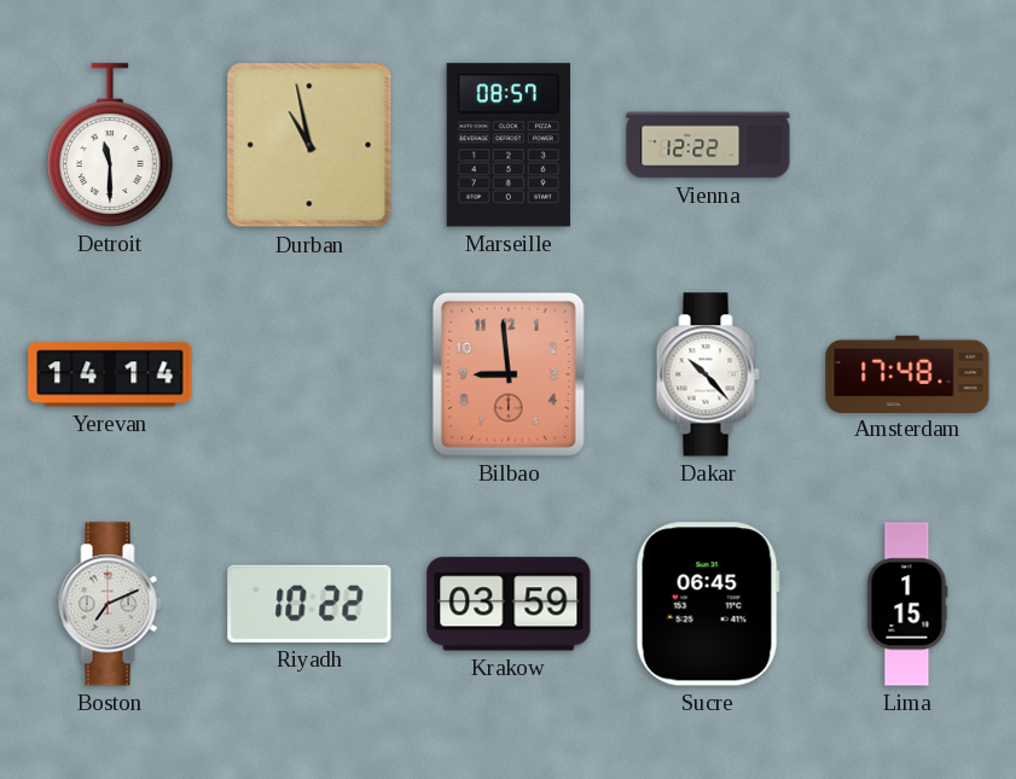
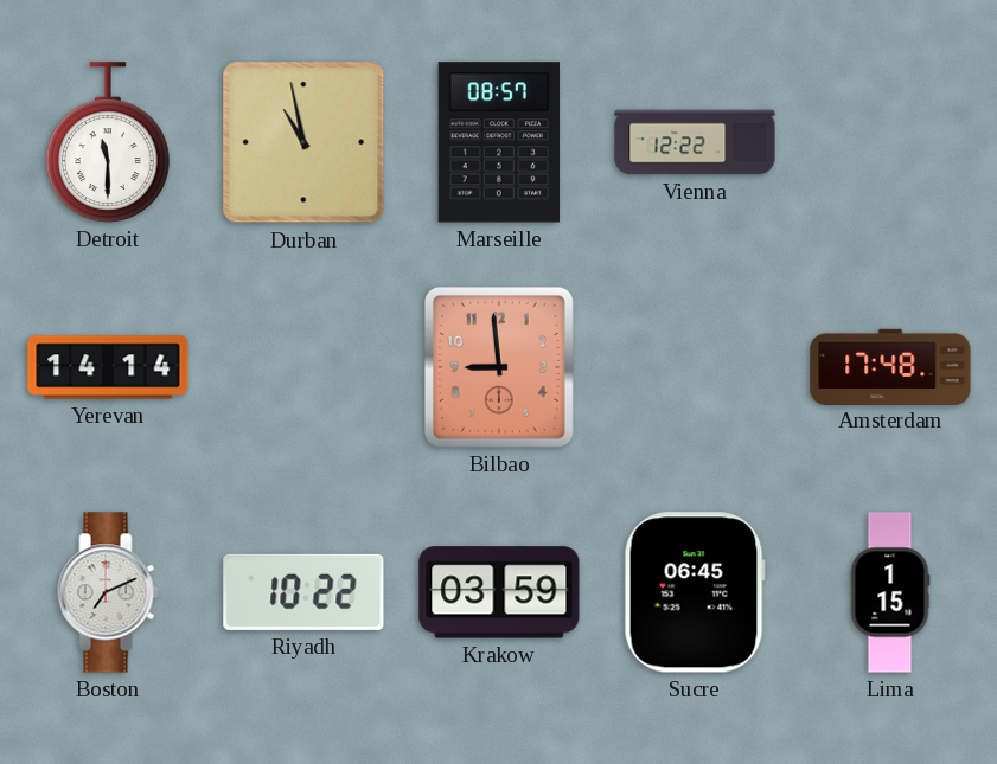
Dakar: 10:23 -> none
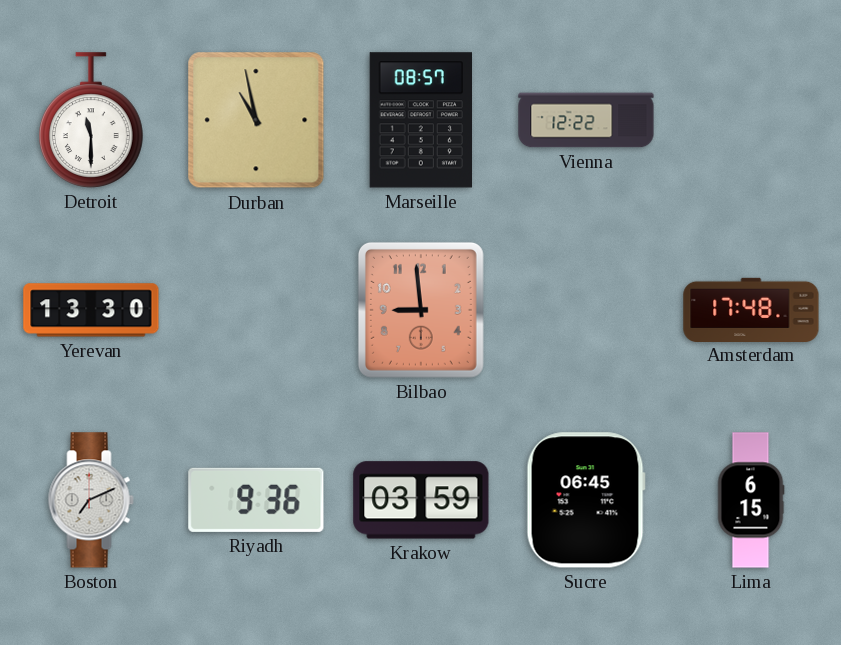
Yerevan: 14:14 -> 13:30
Riyadh: 10:22 -> 9:36
Lima: 1:15 -> 6:15
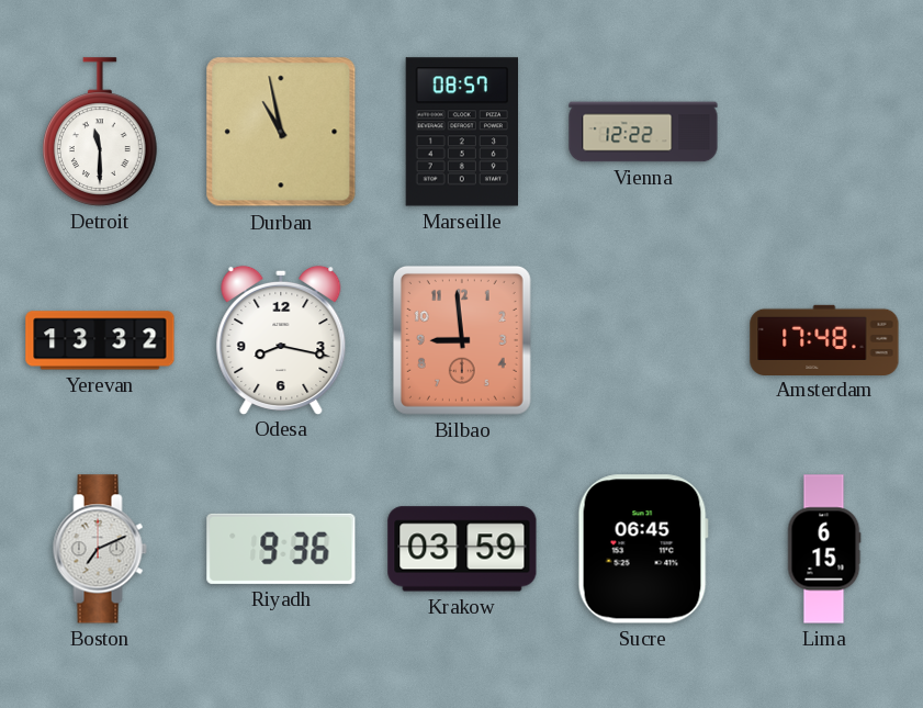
Yerevan: 13:30 -> 13:32
Odesa: none -> 8:17
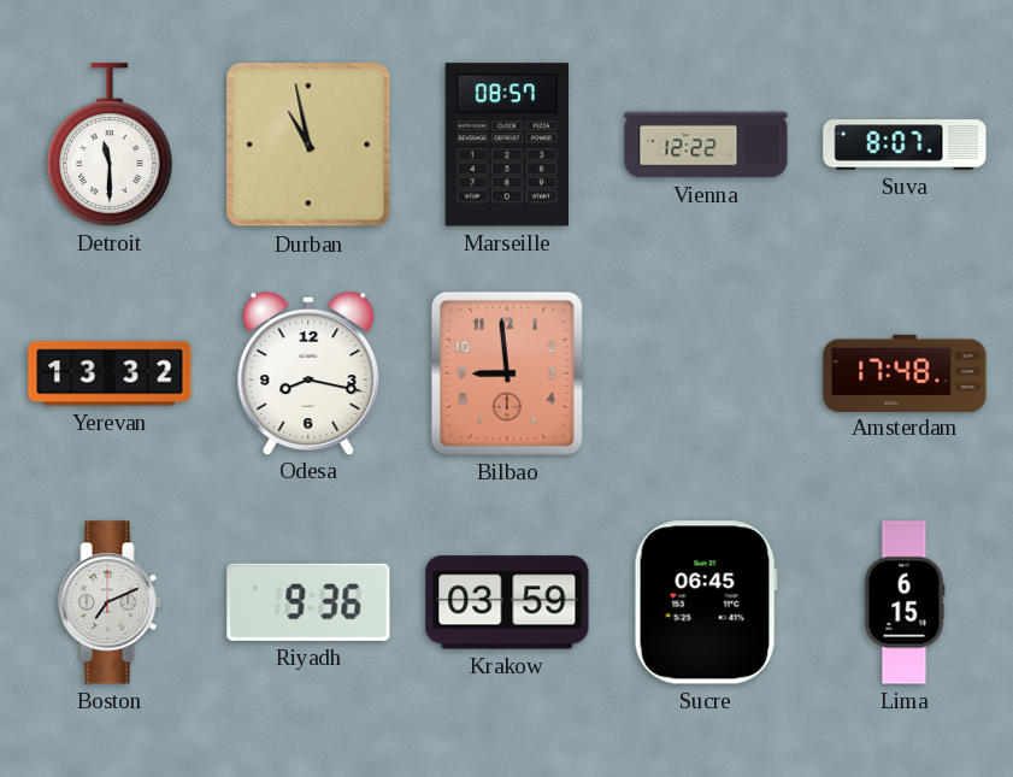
Suva: none -> 8:07
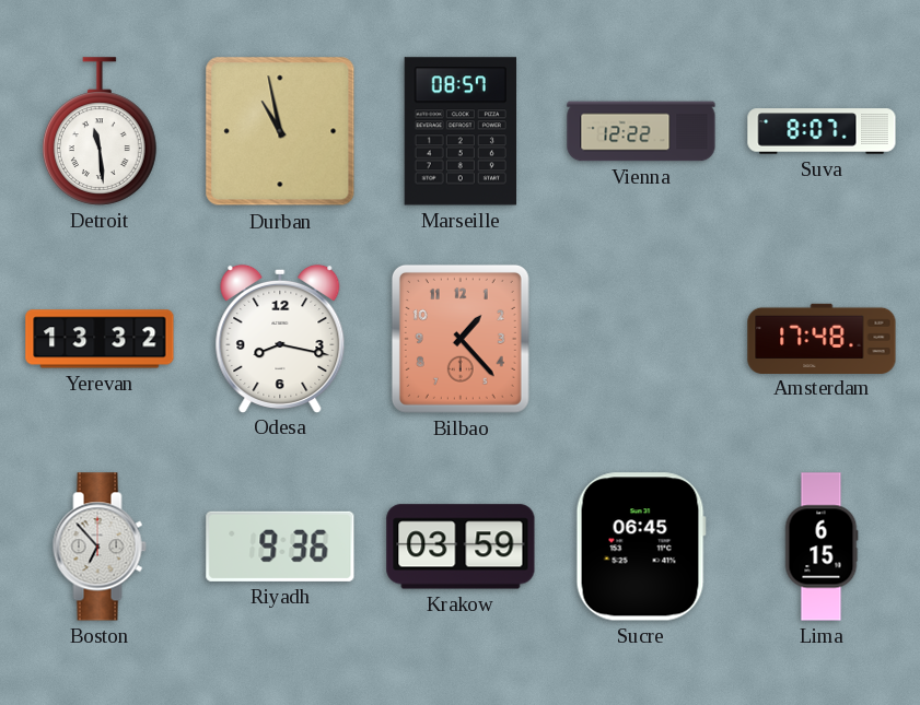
Detroit: 11:30 -> 11:29
Bilbao: 8:59 -> 1:23
Boston: 7:11 -> 6:53
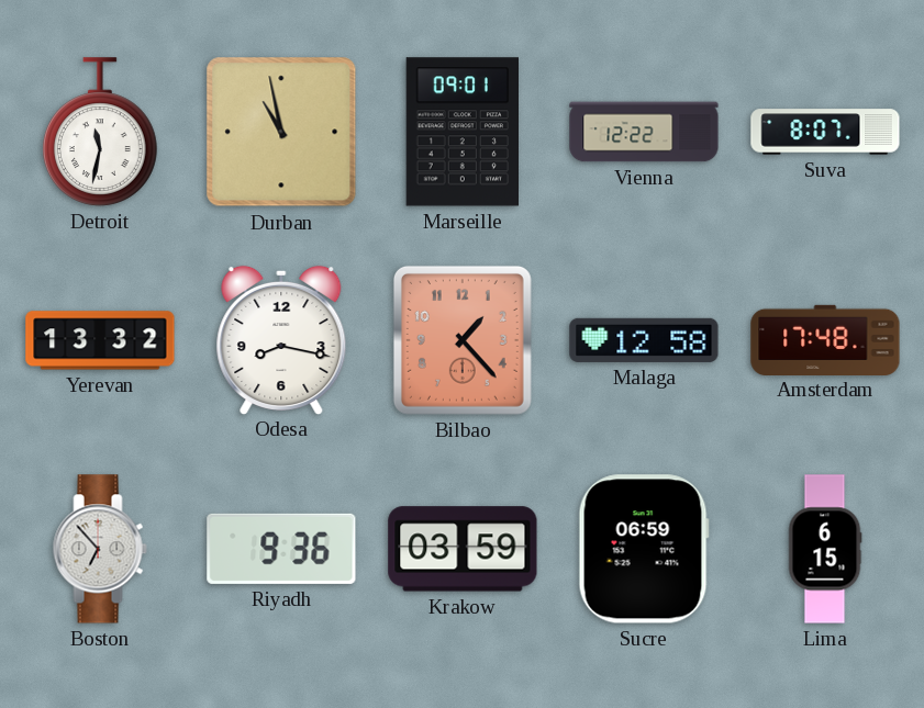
Detroit: 11:29 -> 11:32
Marseille: 08:57 -> 09:01
Malaga: none -> 12:58
Sucre: 06:45 -> 06:59
